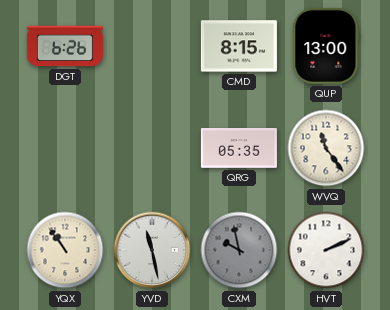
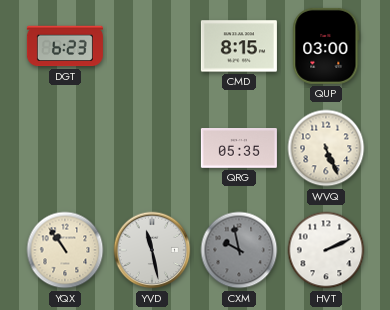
DGT: 6:26 -> 6:23
QUP: 13:00 -> 03:00
WVQ: 11:24 -> 5:26
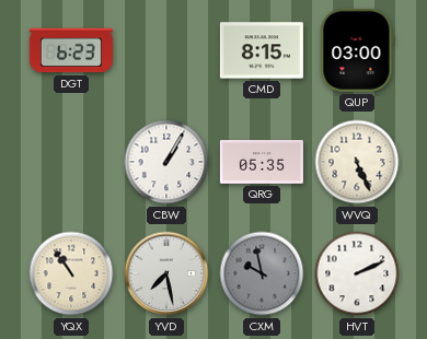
CBW: none -> 1:05
YVD: 11:28 -> 7:28
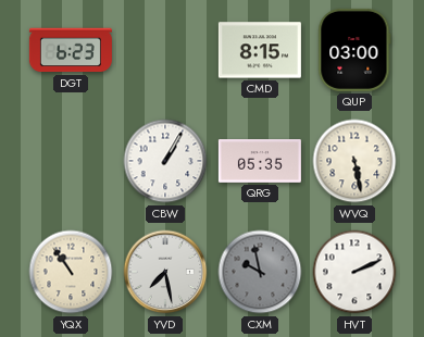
WVQ: 5:26 -> 5:28
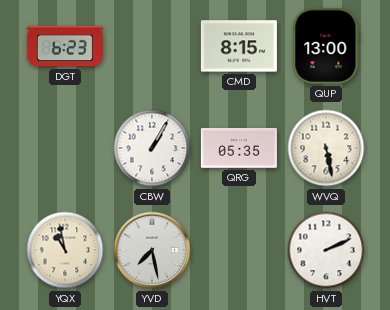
QUP: 03:00 -> 13:00
YQX: 10:54 -> 10:58
CXM: 9:58 -> none
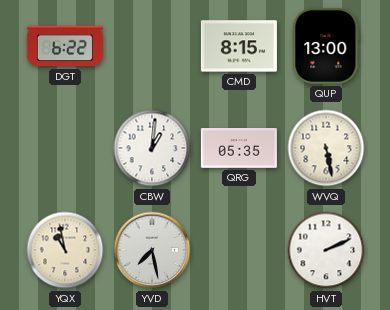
DGT: 6:23 -> 6:22
CBW: 1:05 -> 1:01
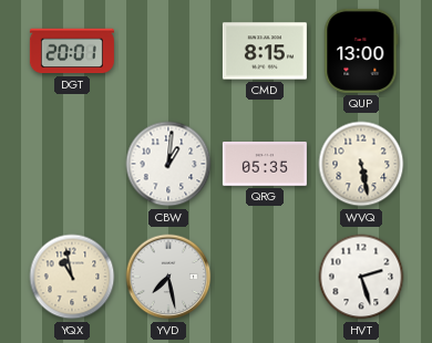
DGT: 6:22 -> 20:01
HVT: 2:11 -> 2:27
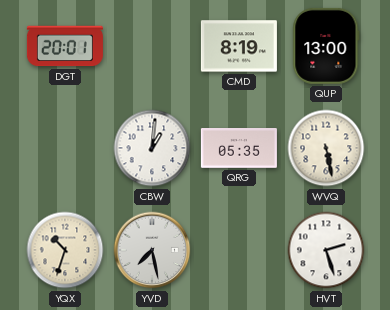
CMD: 8:15 -> 8:19
YQX: 10:58 -> 10:33
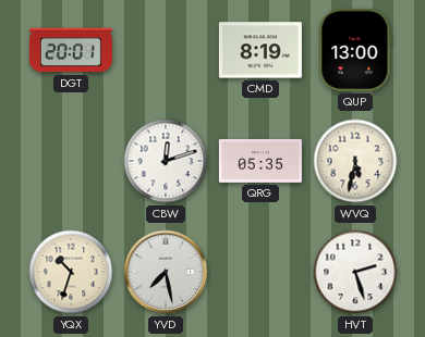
CBW: 1:01 -> 12:12
WVQ: 5:28 -> 5:32
